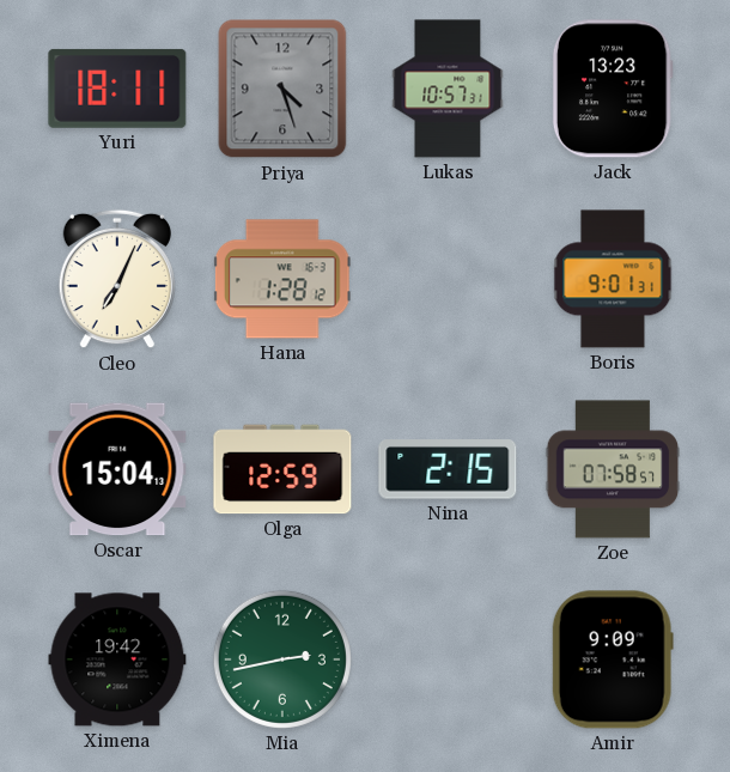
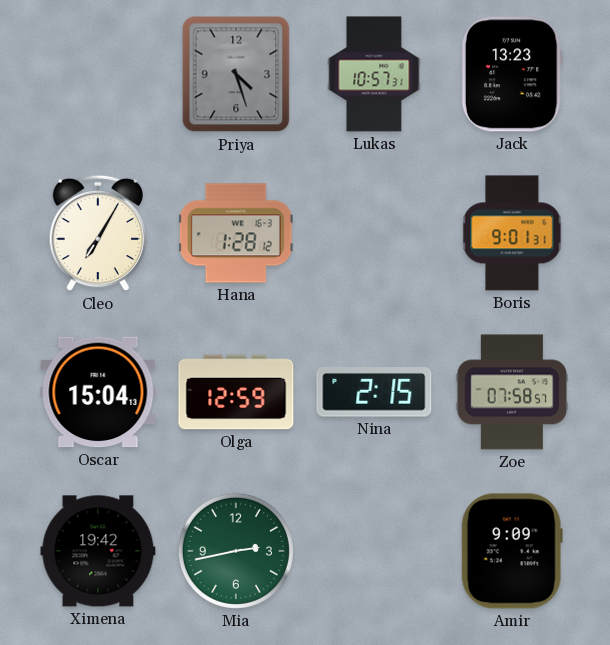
Yuri: 18:11 -> none
Cleo: 7:04 -> 7:05
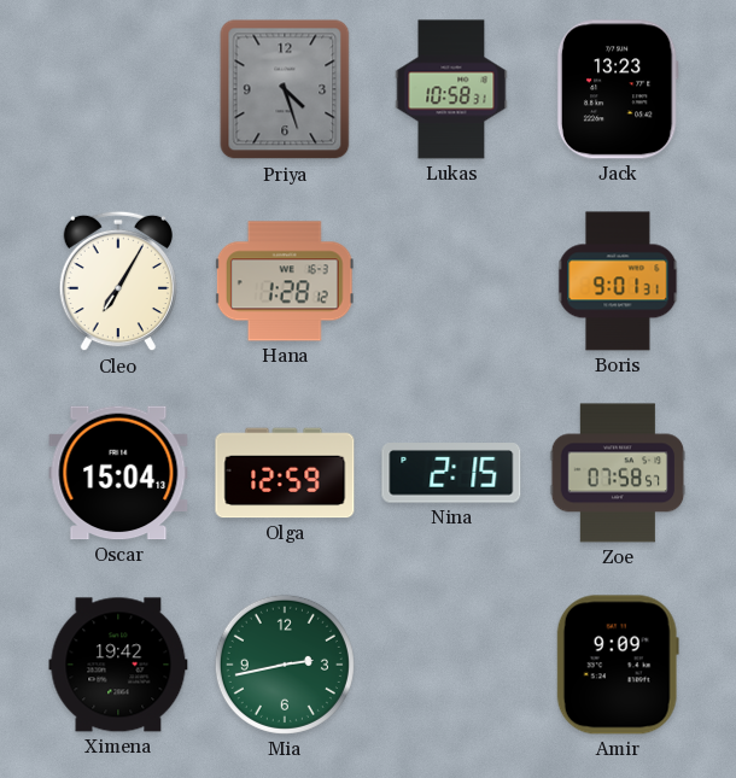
Lukas: 10:57 -> 10:58
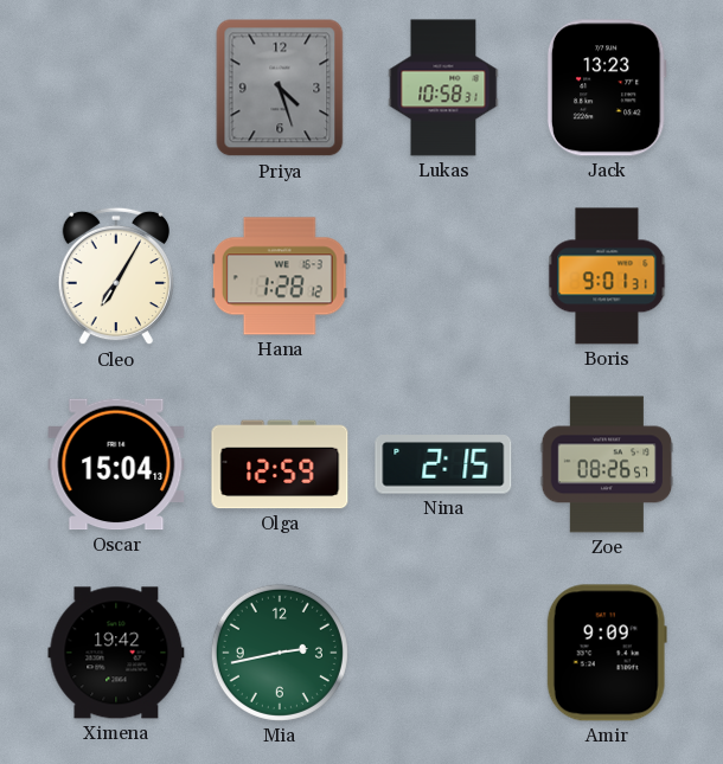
Zoe: 07:58 -> 08:26
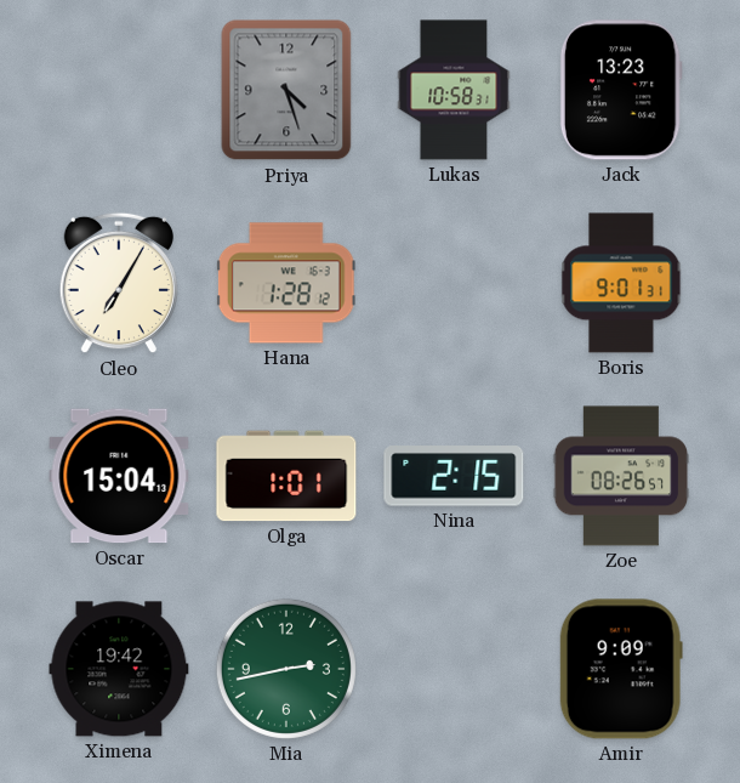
Olga: 12:59 -> 1:01
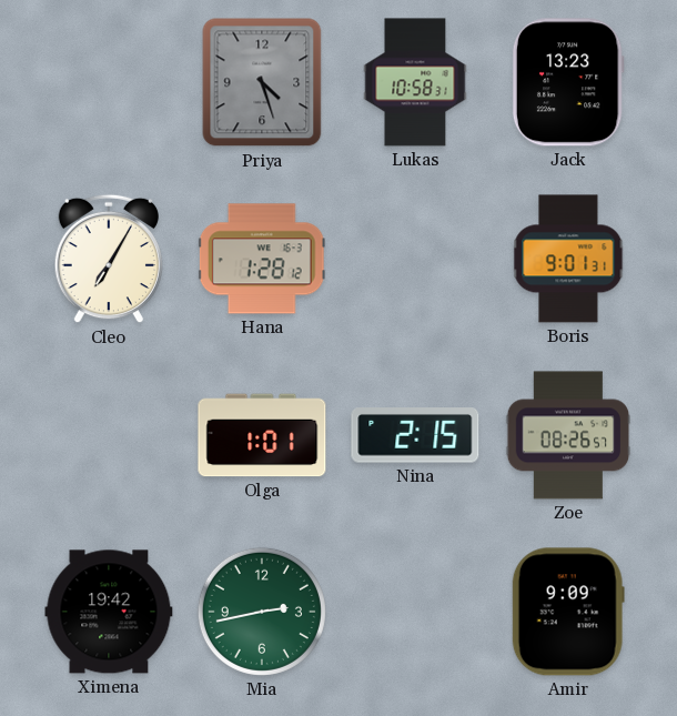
Oscar: 15:04 -> none
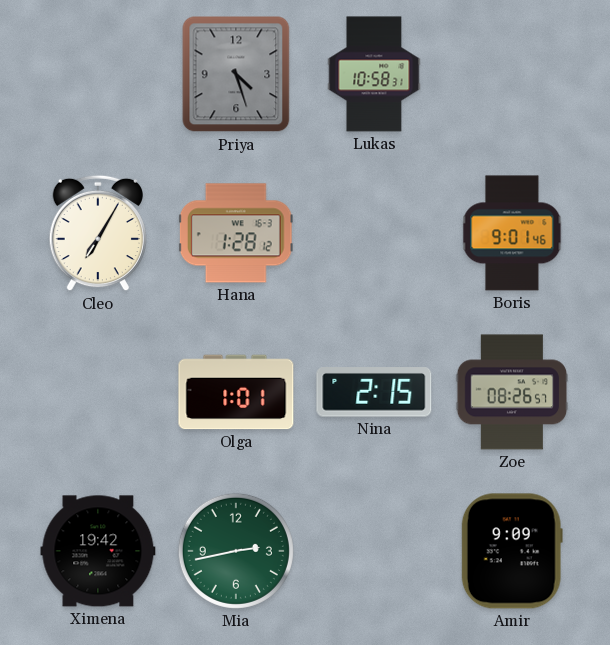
Jack: 13:23 -> none
Boris: 9:01:31 -> 9:01:46
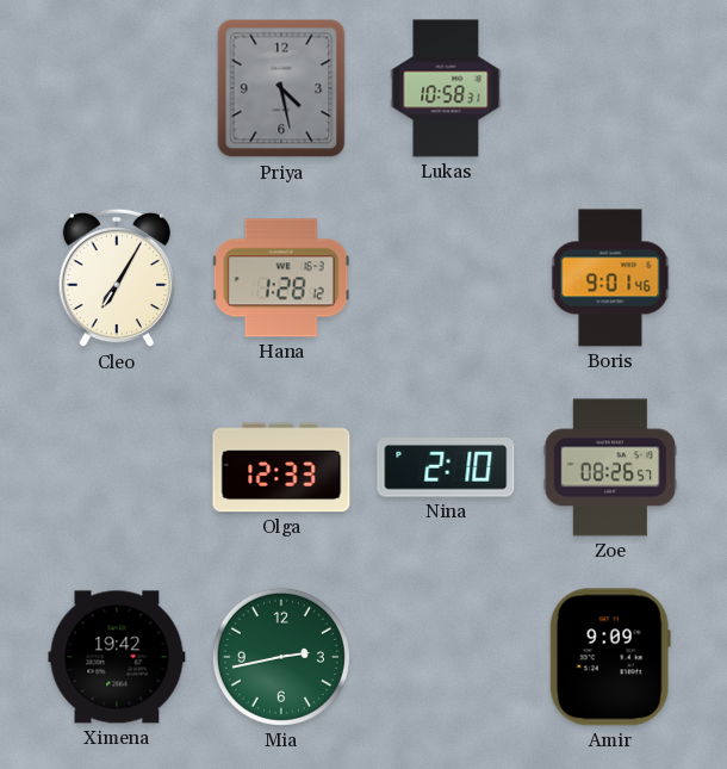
Priya: 4:27 -> 4:28
Olga: 1:01 -> 12:33
Nina: 2:15 -> 2:10
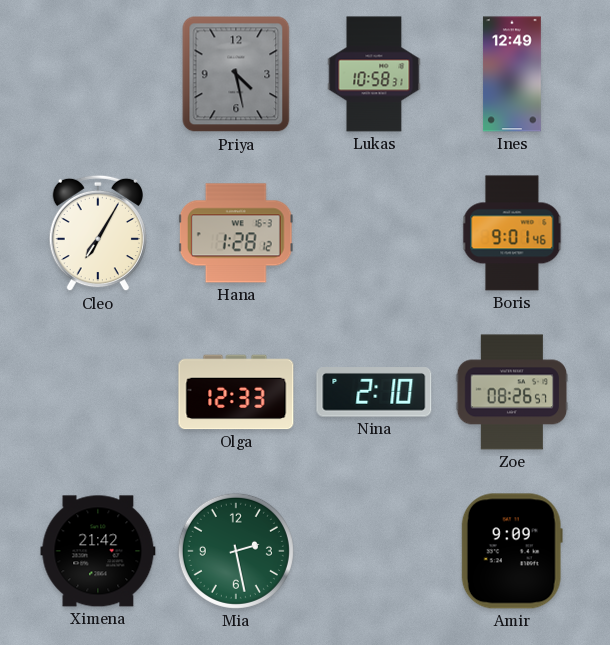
Ines: none -> 12:49
Ximena: 19:42 -> 21:42
Mia: 2:43 -> 2:28
